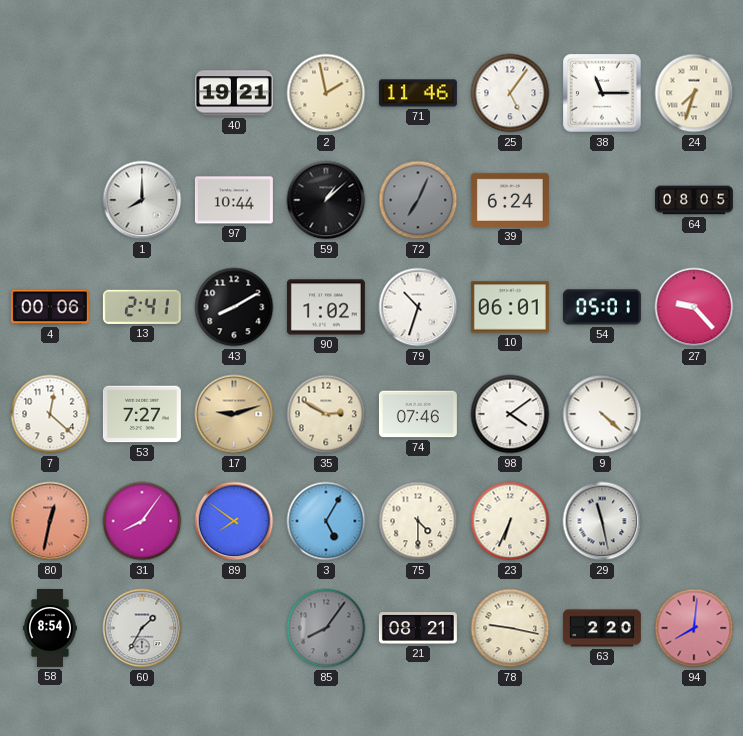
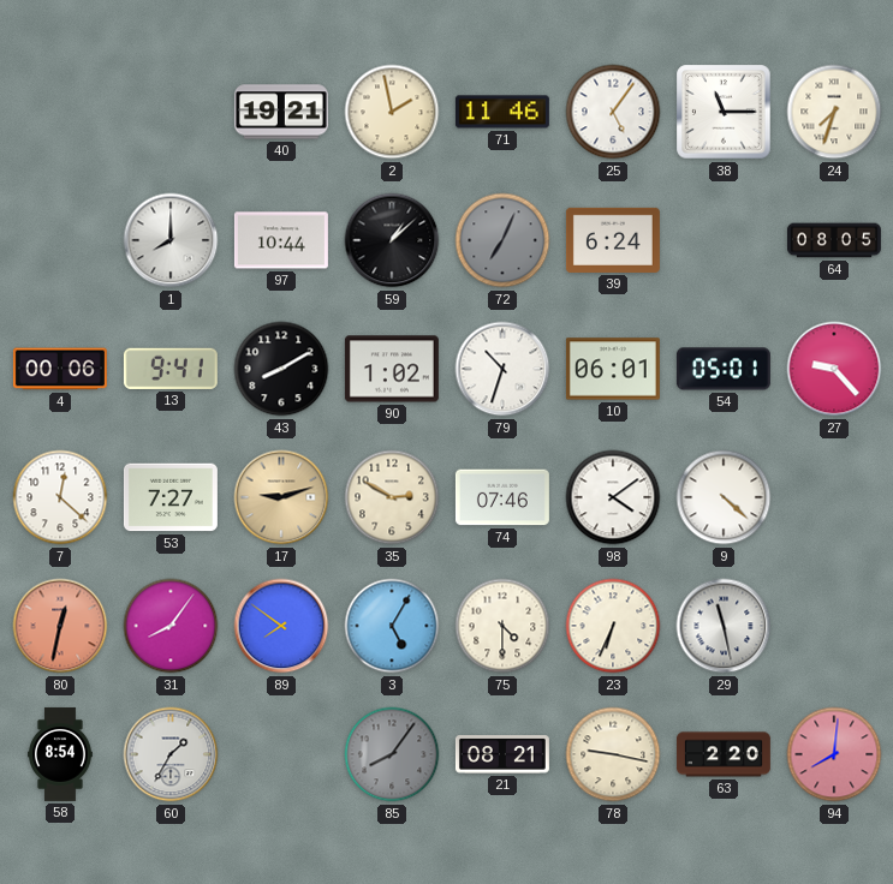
13: 2:41 -> 9:41
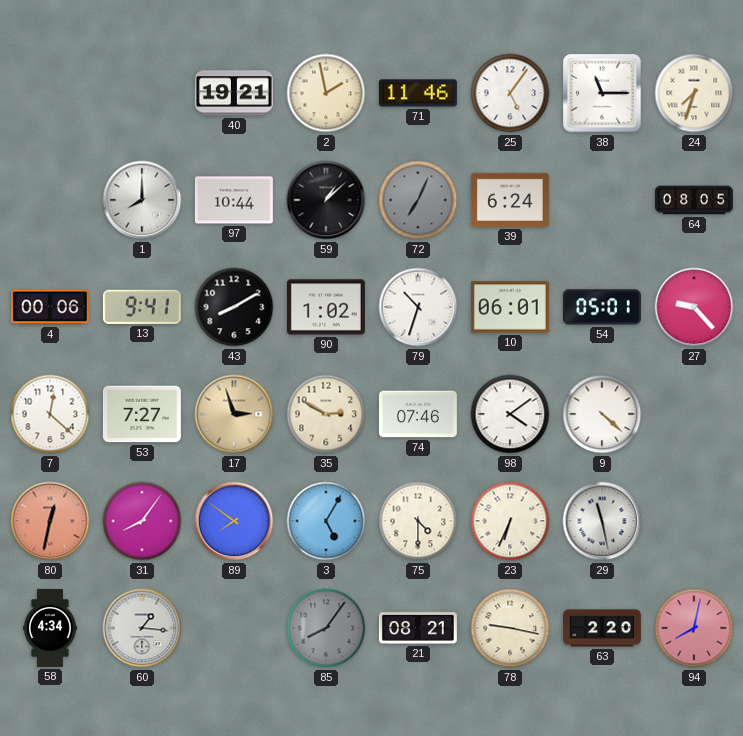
17: 9:12 -> 2:57
58: 8:54 -> 4:34
60: 1:35 -> 1:16
94: 8:01 -> 8:02
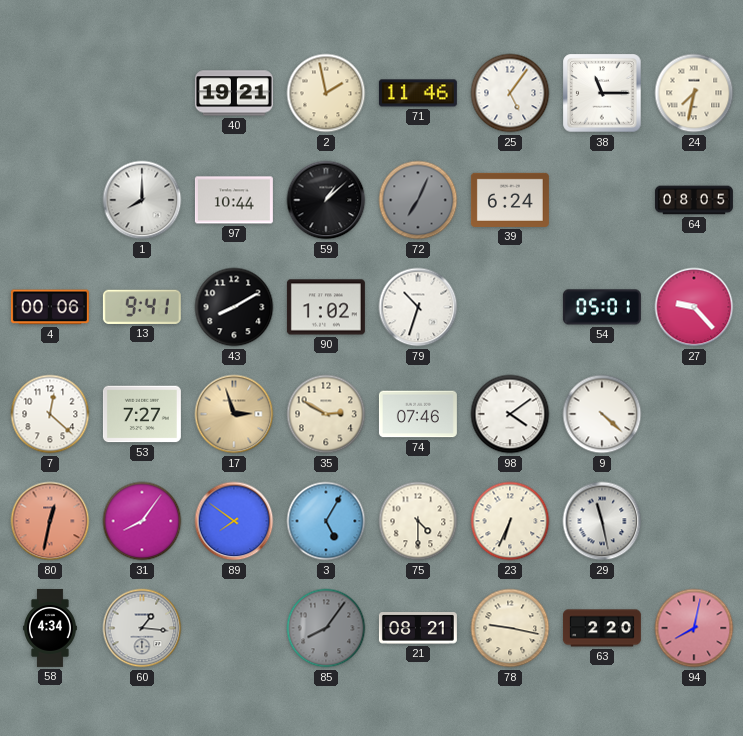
24: 7:33 -> 7:32
10: 06:01 -> none
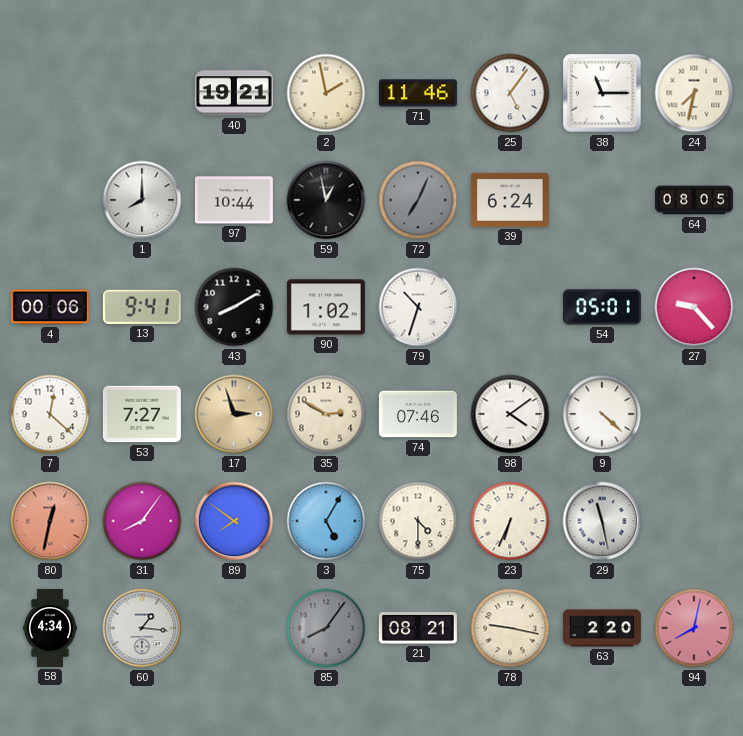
59: 1:08 -> 12:58
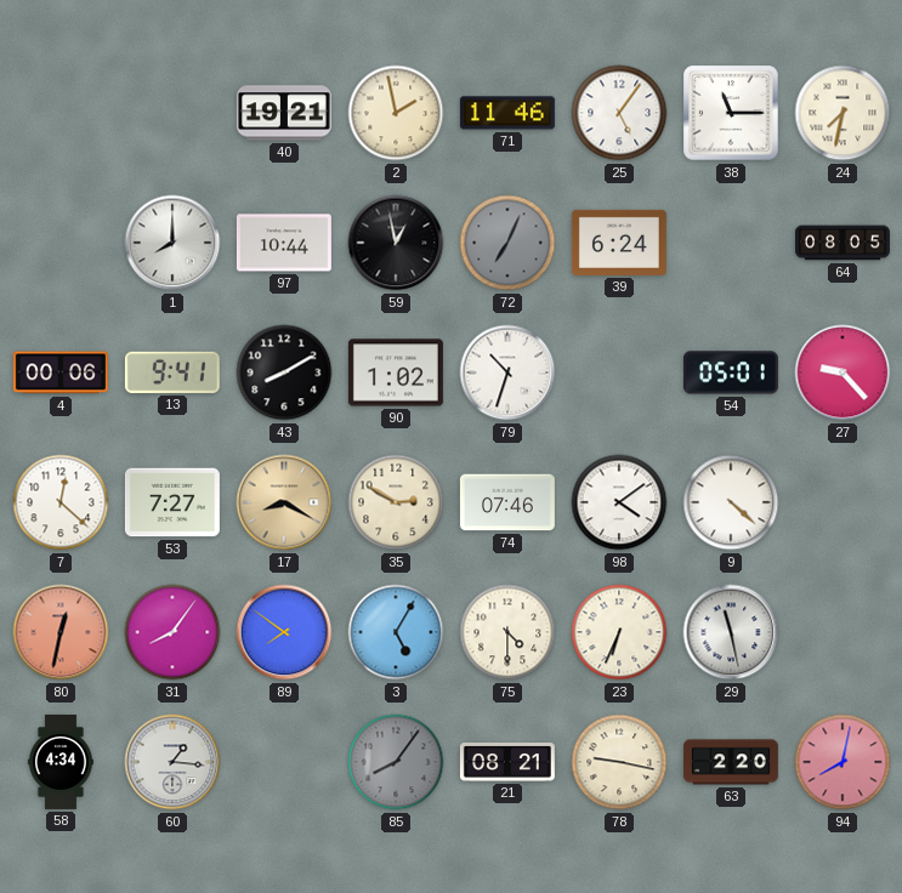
17: 2:57 -> 8:20
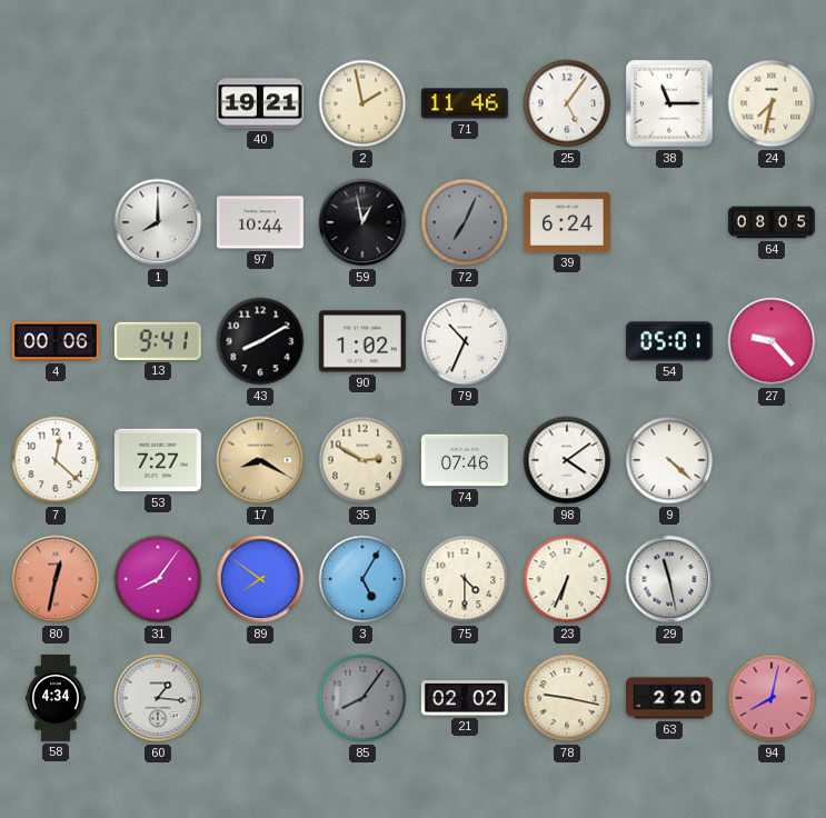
79: 10:33 -> 10:34
21: 08:21 -> 02:02
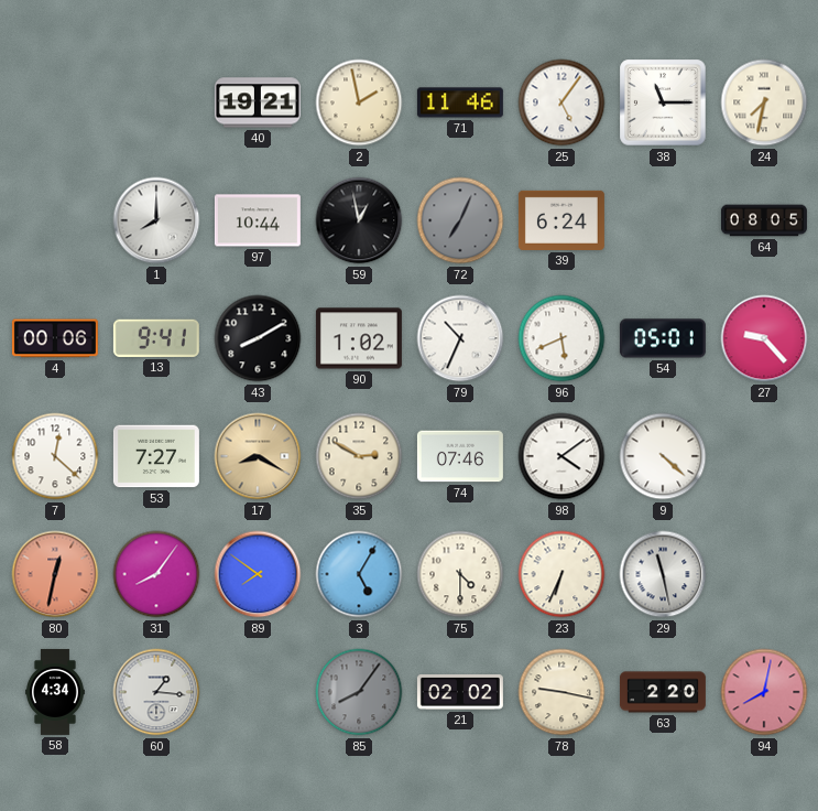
96: none -> 5:41
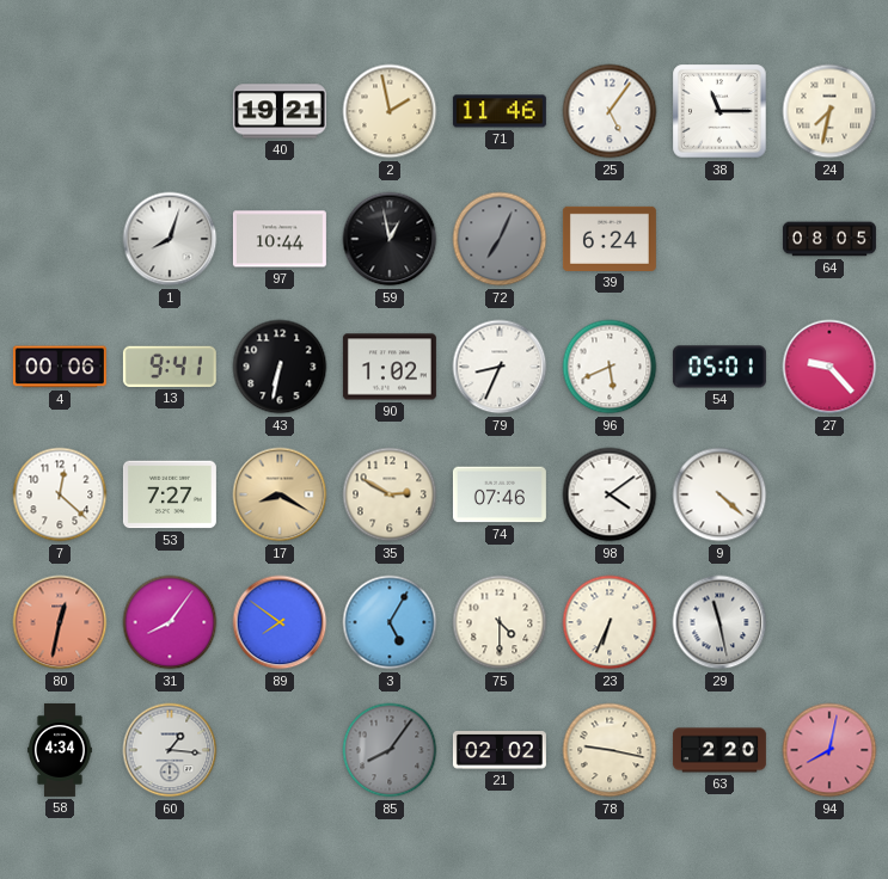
1: 8:00 -> 8:03
43: 8:10 -> 6:32
79: 10:34 -> 8:34
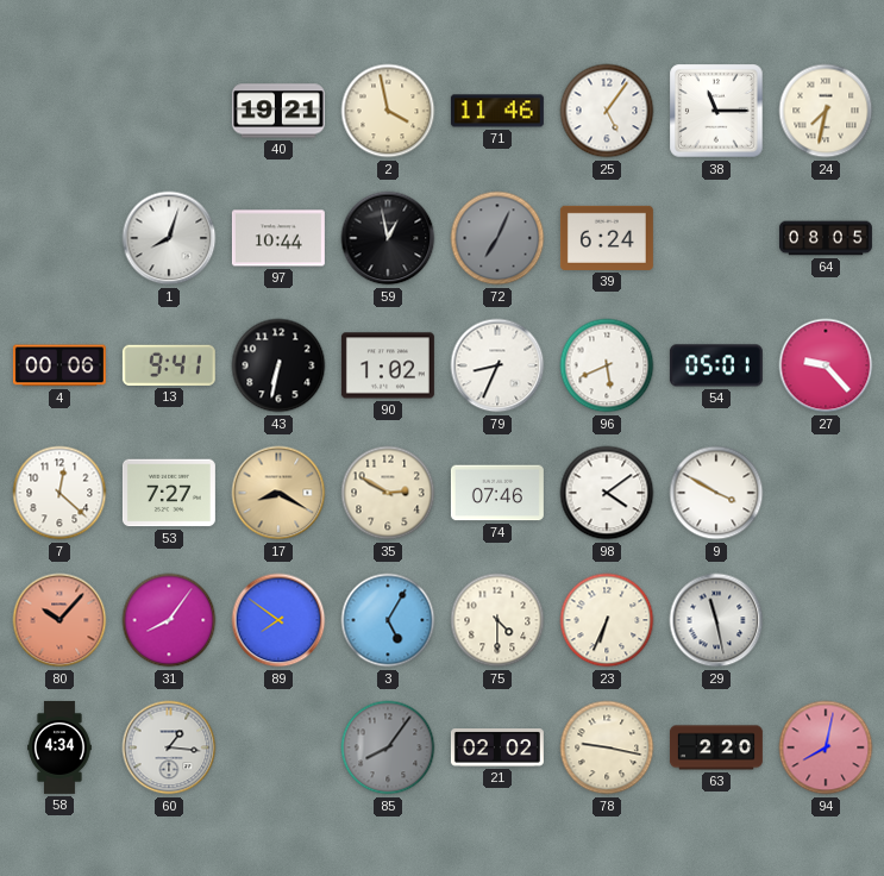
2: 1:58 -> 3:58
9: 4:22 -> 3:50
80: 12:32 -> 10:07
